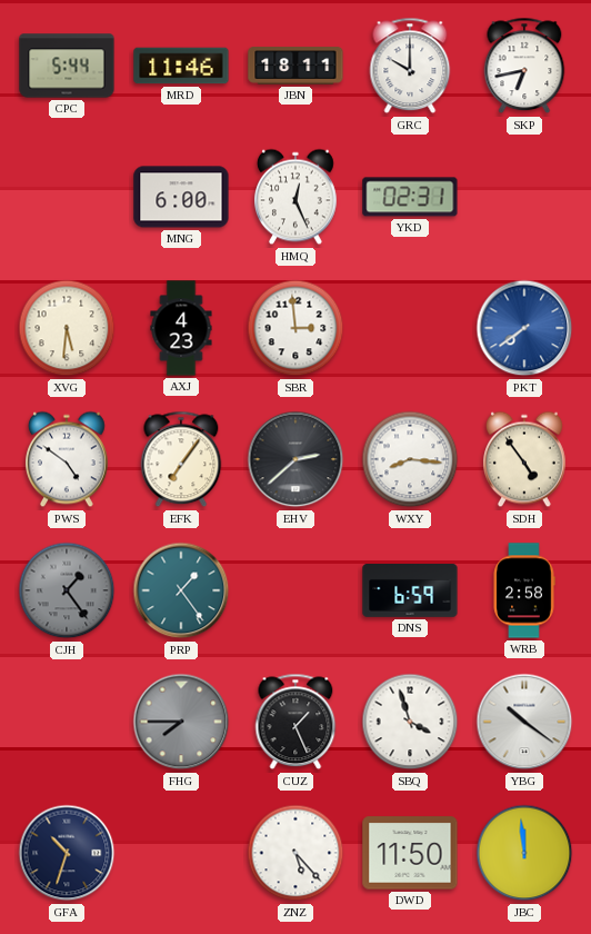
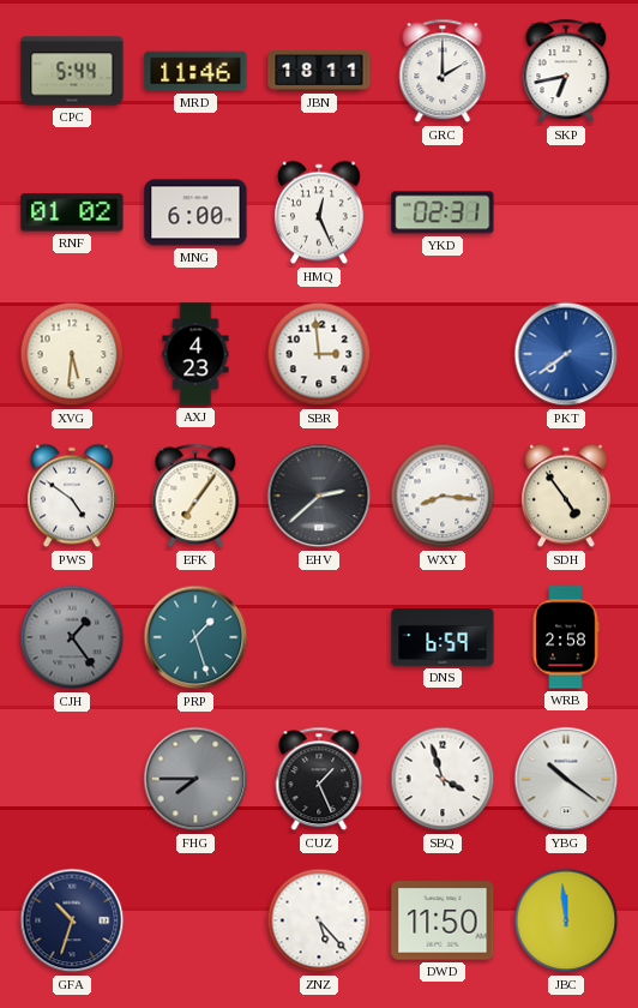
GRC: 10:00 -> 2:00
RNF: none -> 01:02
PRP: 1:24 -> 1:27
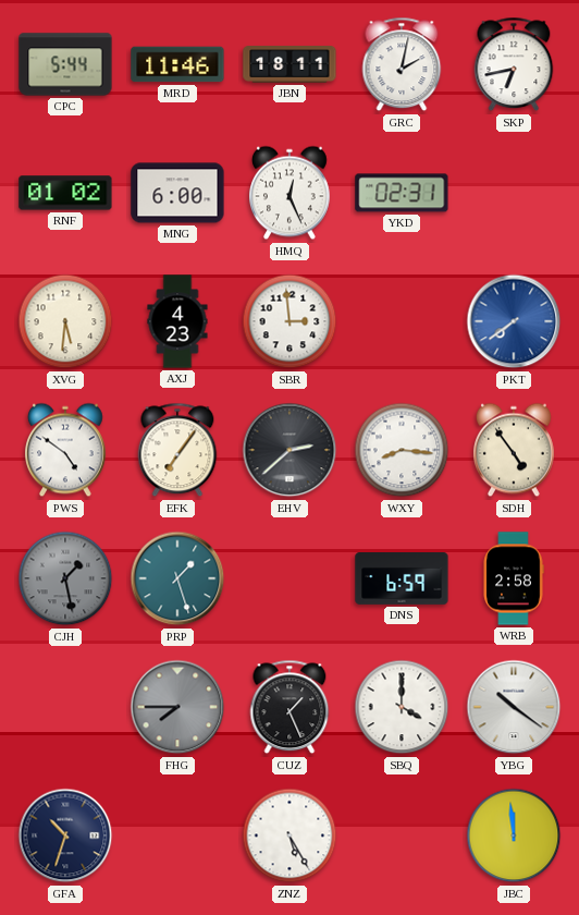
GRC: 2:00 -> 2:02
CJH: 1:24 -> 1:28
SBQ: 3:57 -> 4:00
ZNZ: 5:23 -> 5:25
DWD: 11:50 -> none
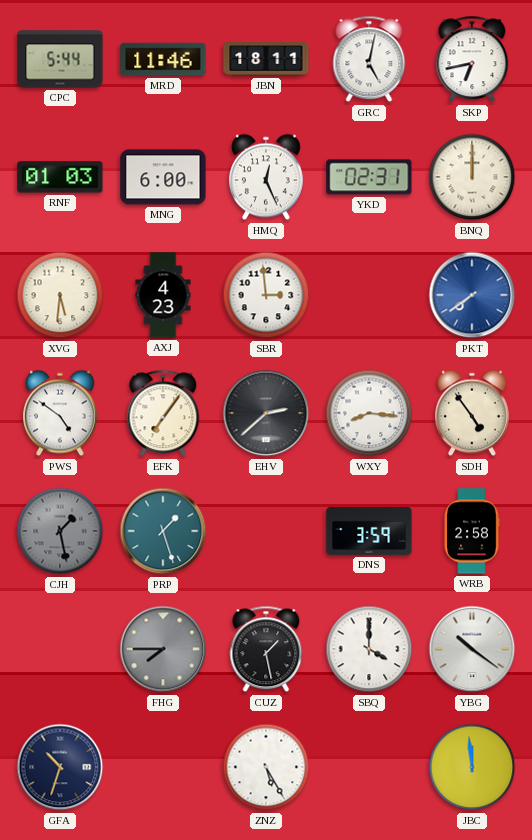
GRC: 2:02 -> 5:02
RNF: 01:02 -> 01:03
BNQ: none -> 12:00
DNS: 6:59 -> 3:59
CUZ: 1:26 -> 1:28
